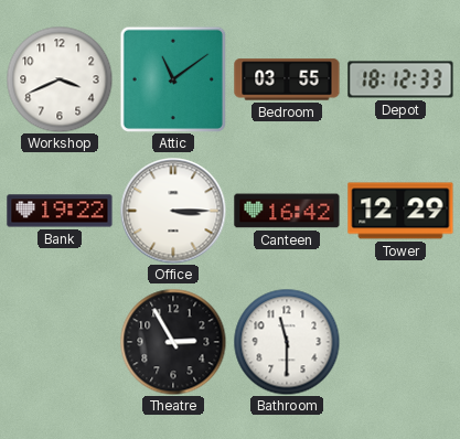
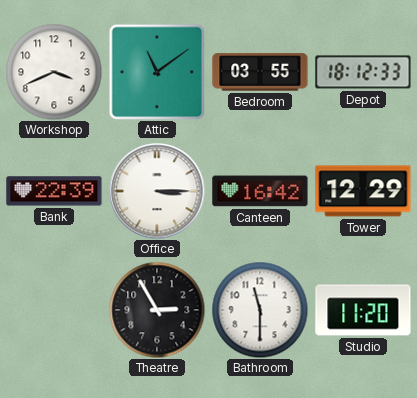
Bank: 19:22 -> 22:39
Studio: none -> 11:20
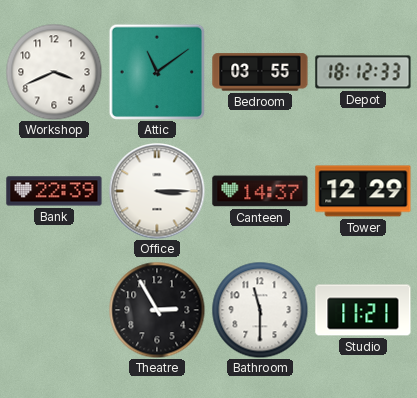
Canteen: 16:42 -> 14:37
Studio: 11:20 -> 11:21
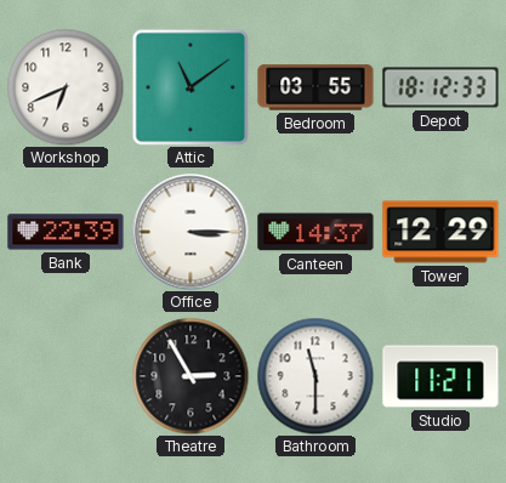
Workshop: 3:41 -> 6:41
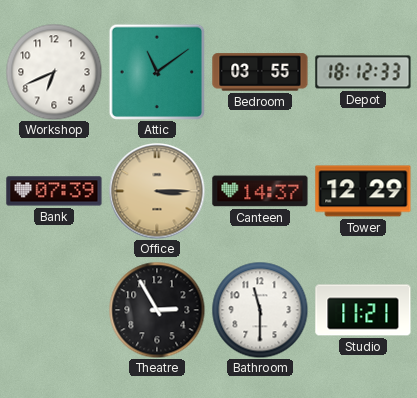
Bank: 22:39 -> 07:39
Office dial: white -> champagne
